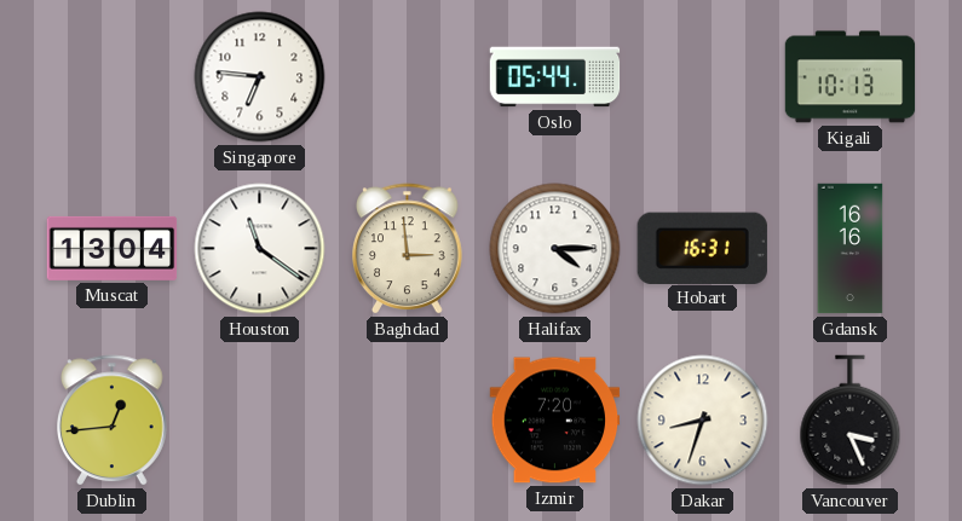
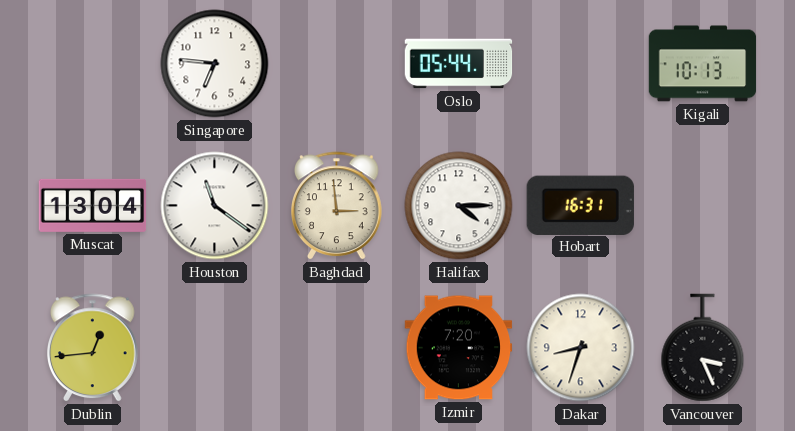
Gdansk: 16:16 -> none
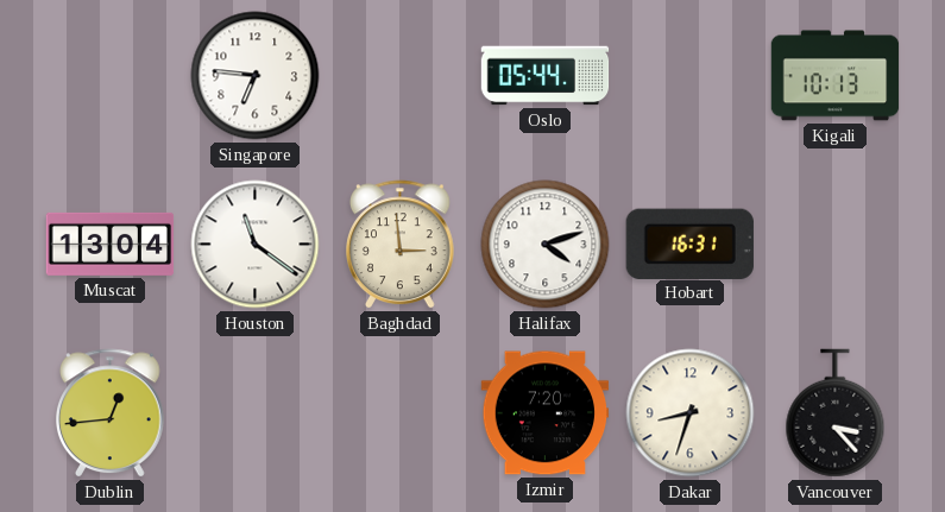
Halifax: 4:15 -> 4:12
Vancouver: 3:26 -> 3:23
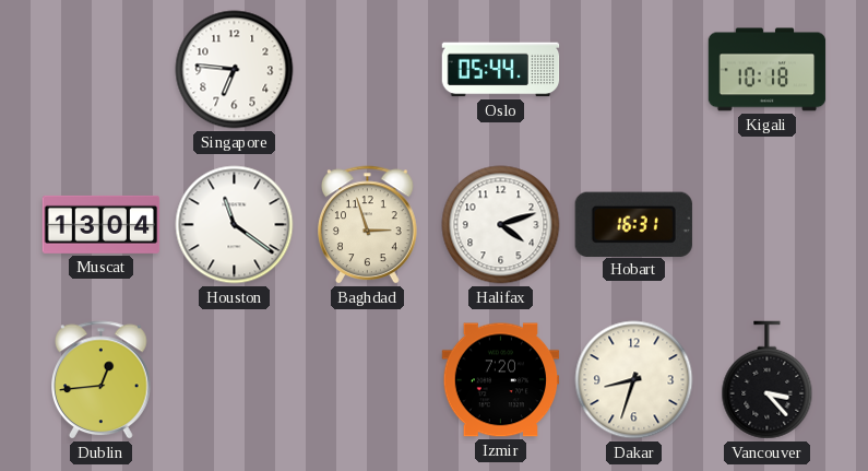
Kigali: 10:13 -> 10:18
Baghdad: 2:59 -> 2:57
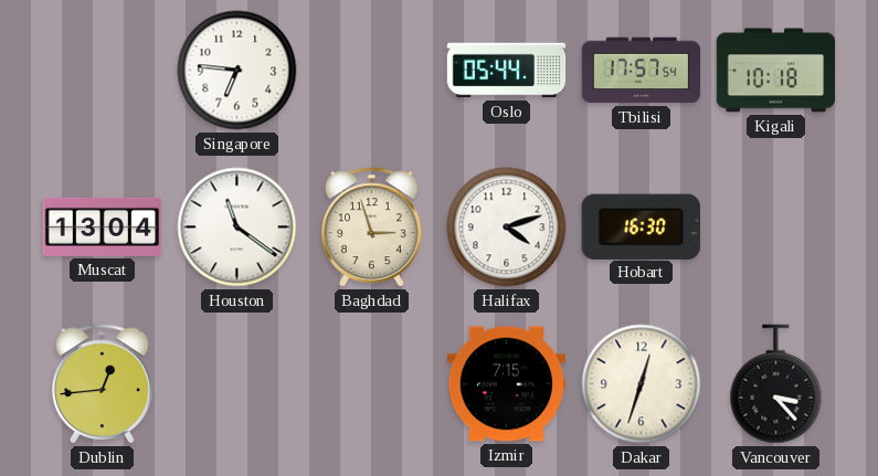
Tbilisi: none -> 17:57
Hobart: 16:31 -> 16:30
Izmir: 7:20 -> 7:15
Dakar: 8:33 -> 12:33
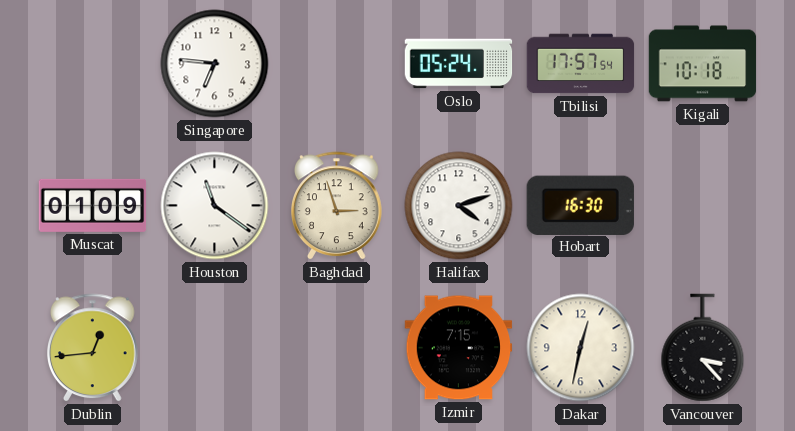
Oslo: 05:44 -> 05:24
Muscat: 13:04 -> 01:09
Dakar: 12:33 -> 12:32
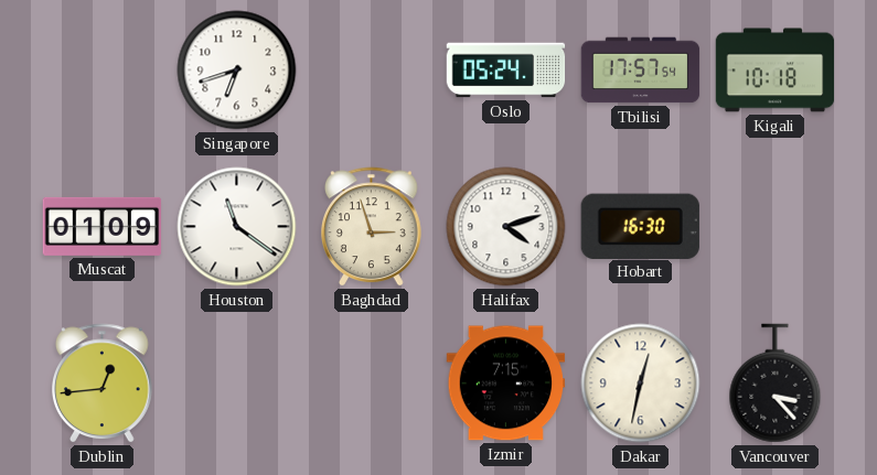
Singapore: 6:46 -> 6:42
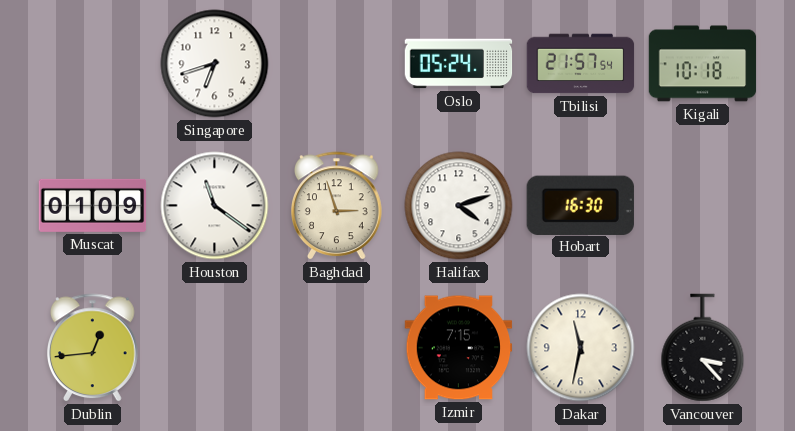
Tbilisi: 17:57 -> 21:57
Dakar: 12:32 -> 11:32
